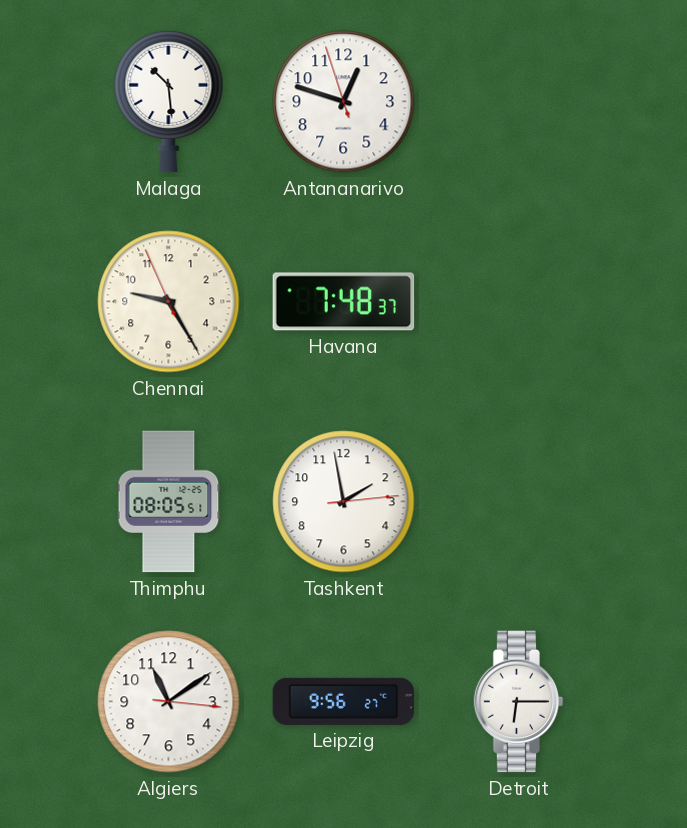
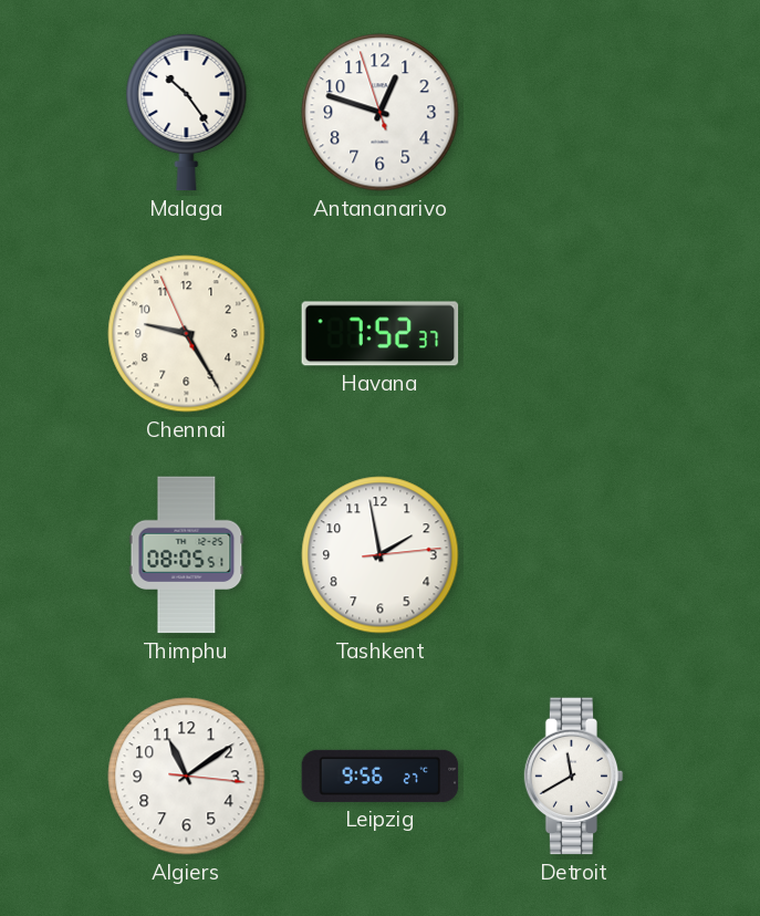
Malaga: 10:29 -> 10:24
Havana: 7:48 -> 7:52
Detroit: 6:15 -> 11:40
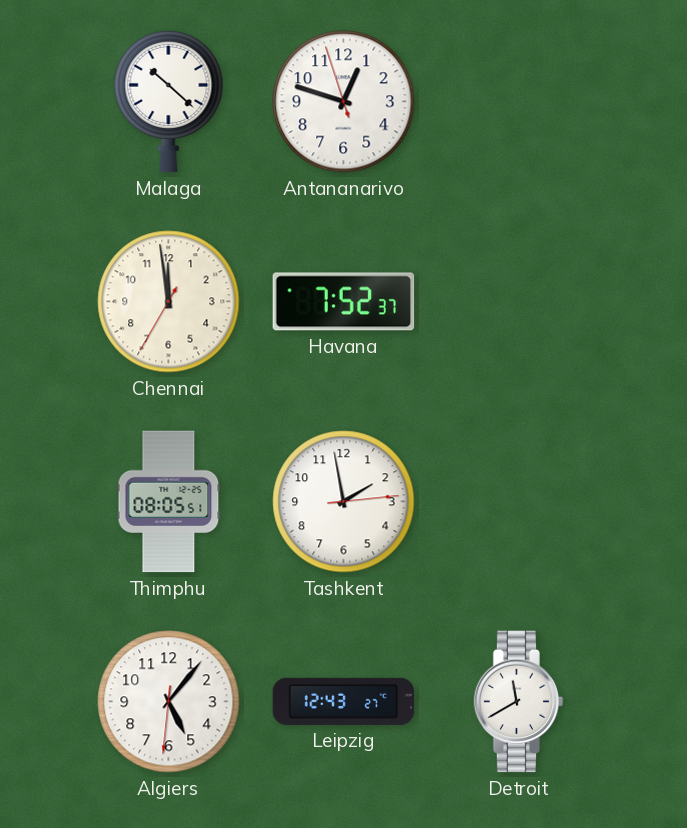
Malaga: 10:24 -> 10:22
Chennai: 9:24 -> 11:58
Algiers: 11:09 -> 5:06
Leipzig: 9:56 -> 12:43
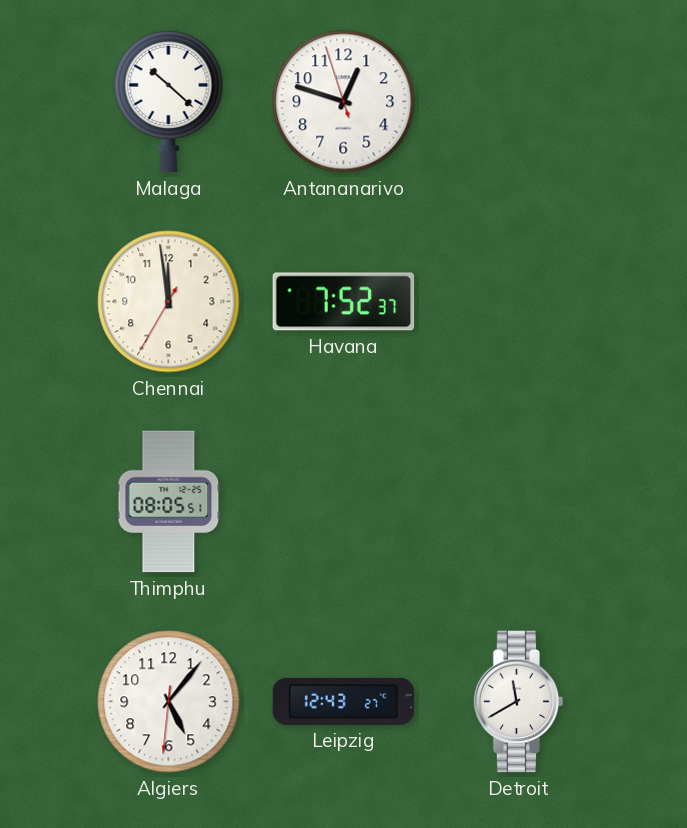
Tashkent: 1:58 -> none
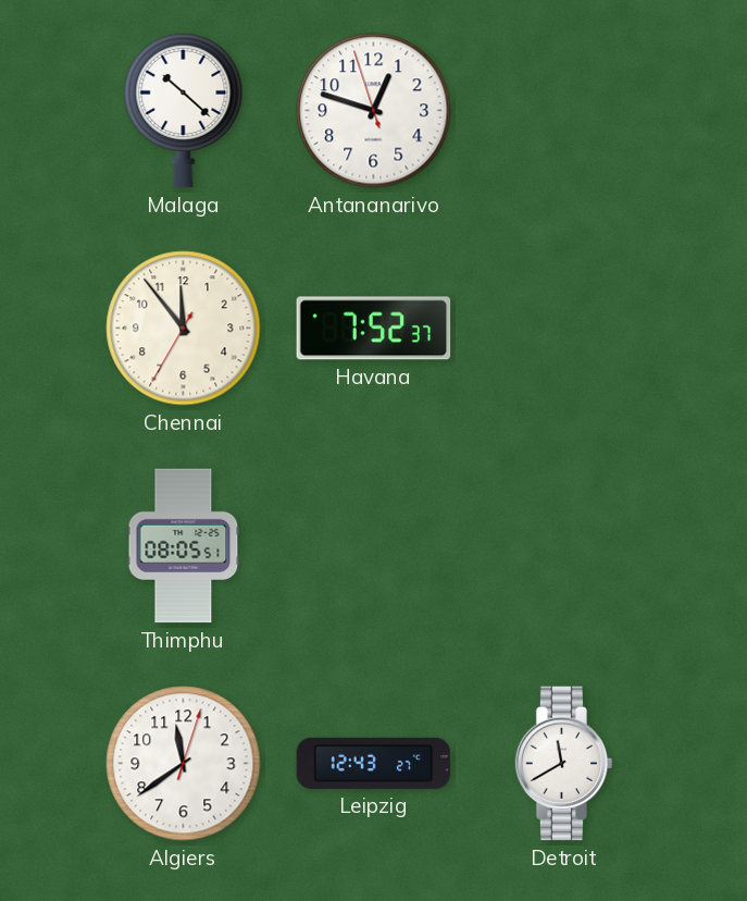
Chennai: 11:58 -> 11:53
Algiers: 5:06 -> 11:39
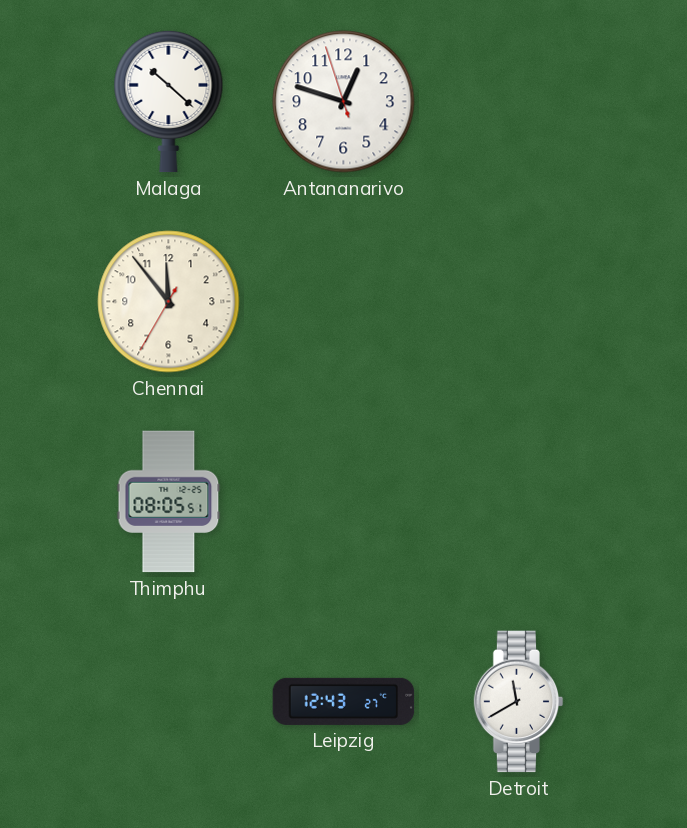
Havana: 7:52 -> none
Algiers: 11:39 -> none
